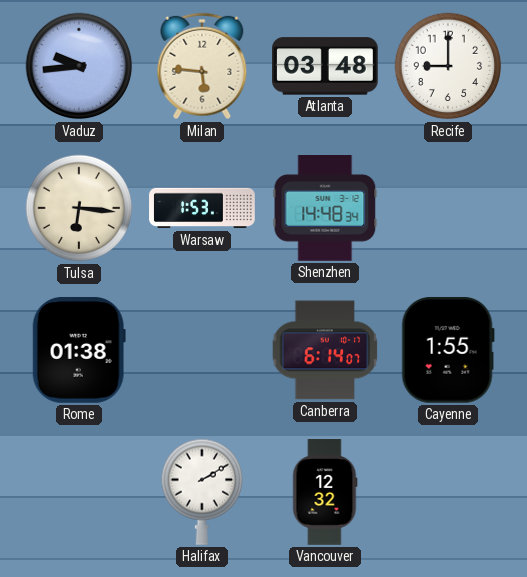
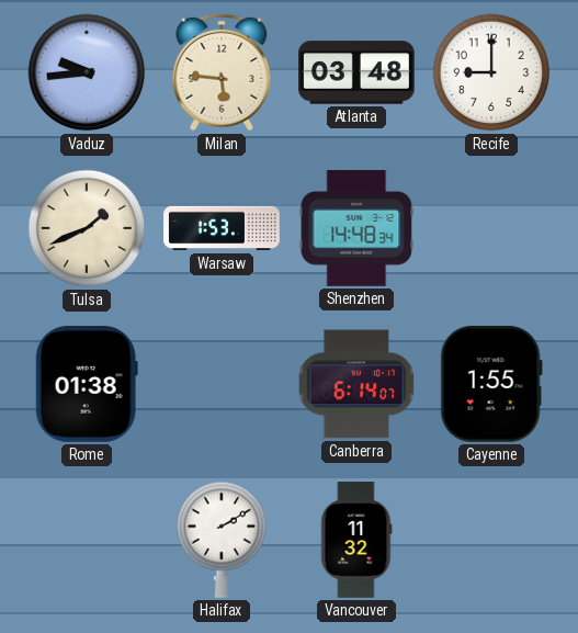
Tulsa: 6:16 -> 1:41
Vancouver: 12:32 -> 11:32
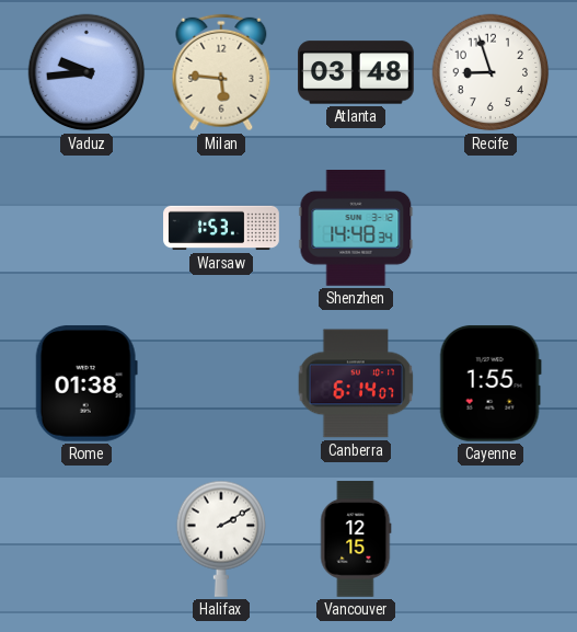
Recife: 9:00 -> 8:57
Tulsa: 1:41 -> none
Vancouver: 11:32 -> 12:15
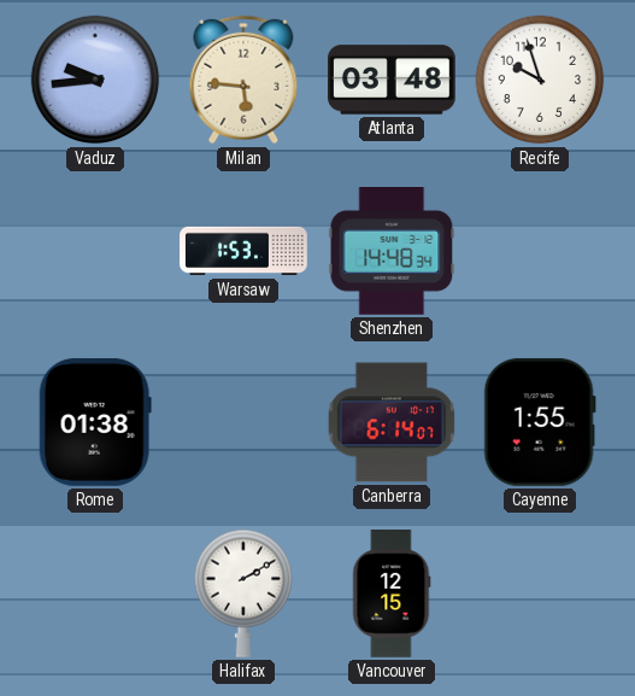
Recife: 8:57 -> 9:57
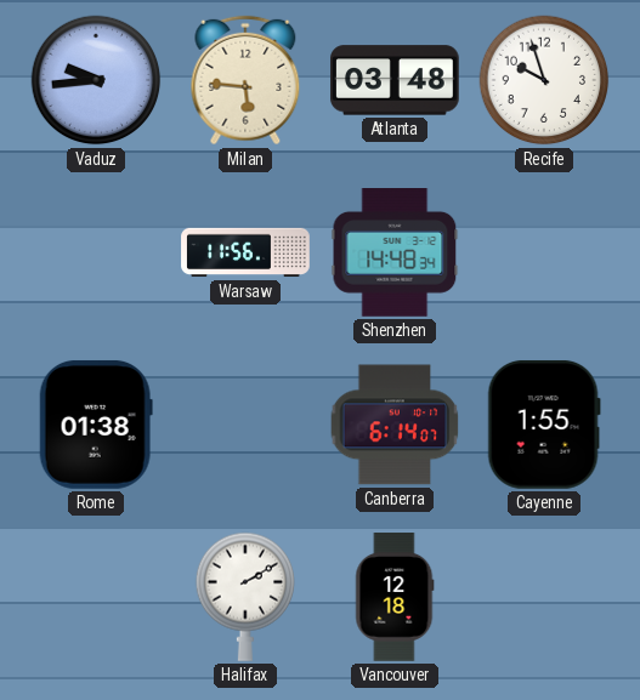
Warsaw: 1:53 -> 11:56
Vancouver: 12:15 -> 12:18
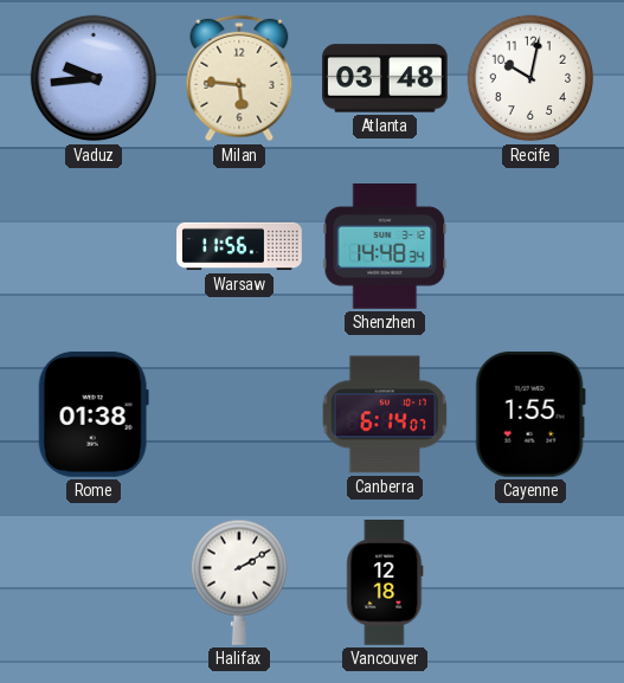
Recife: 9:57 -> 10:02
